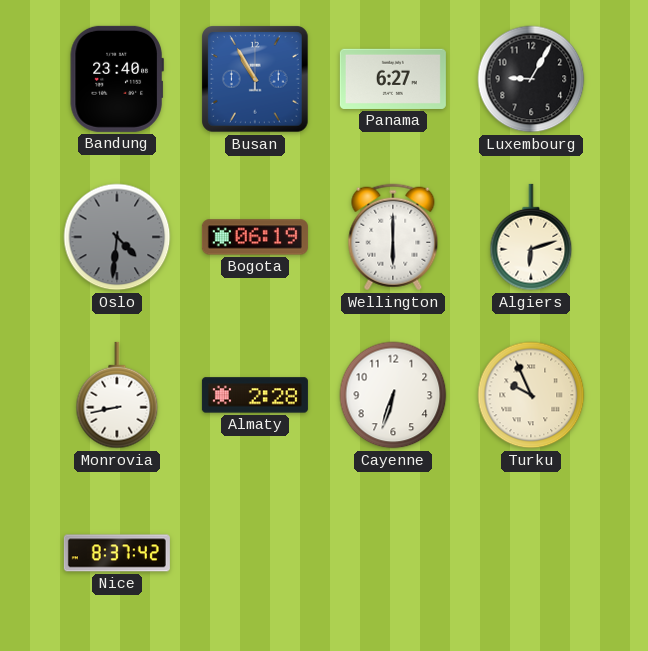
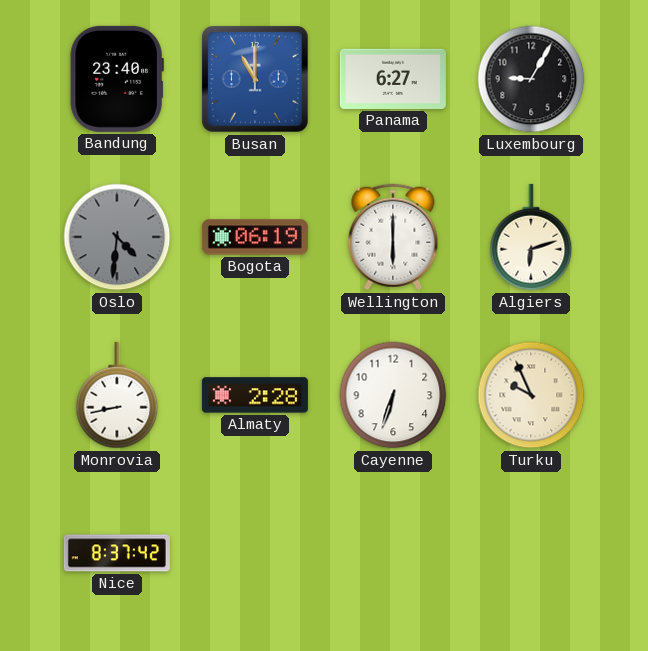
Busan: 10:55 -> 11:00
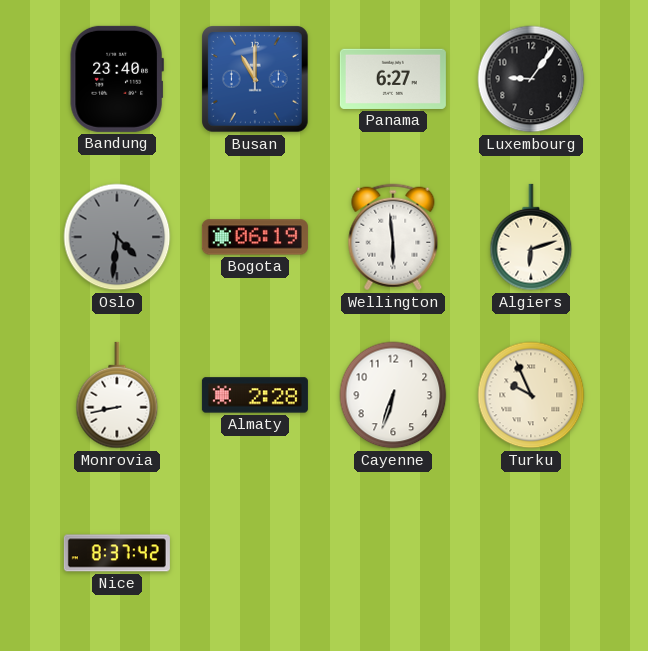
Luxembourg: 9:05 -> 9:06
Wellington: 6:00 -> 5:59
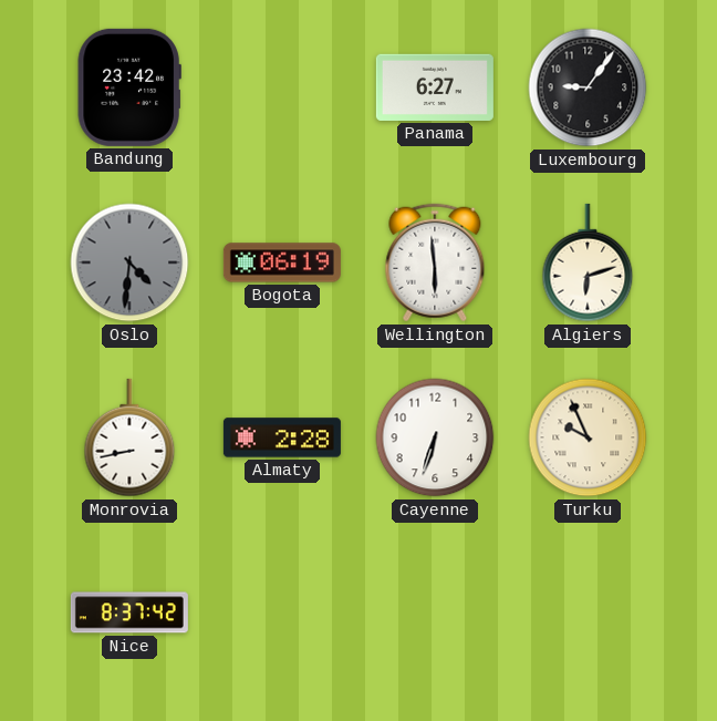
Bandung: 23:40 -> 23:42
Busan: 11:00 -> none
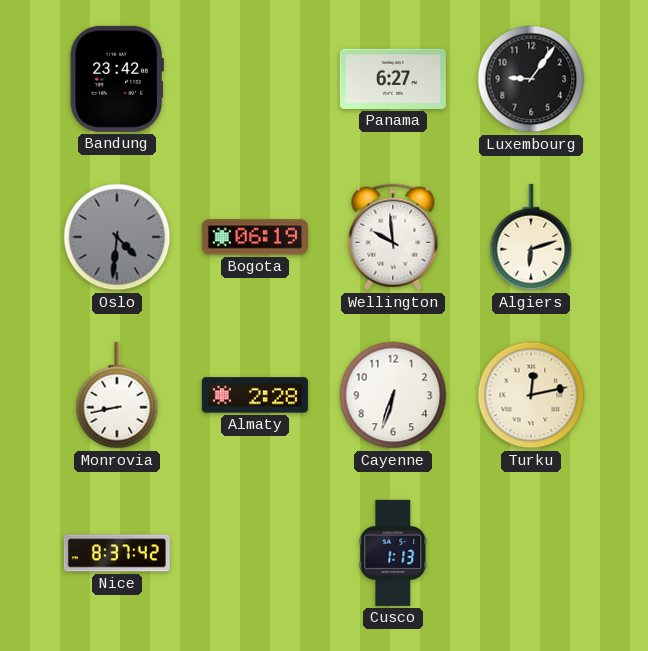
Wellington: 5:59 -> 9:59
Turku: 9:56 -> 12:13
Cusco: none -> 1:13
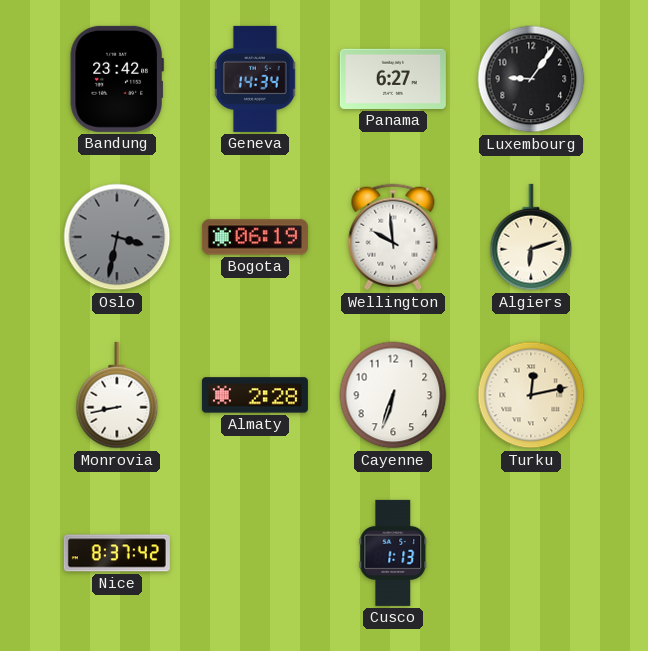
Geneva: none -> 14:34
Oslo: 4:31 -> 3:32
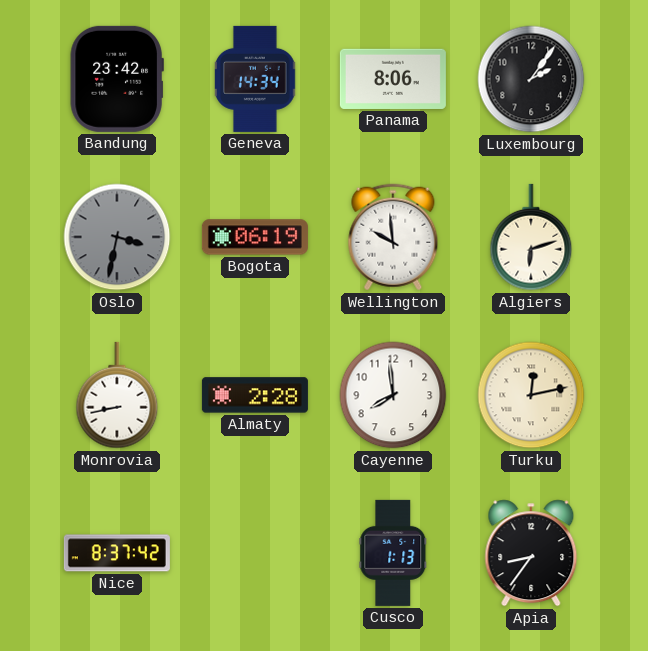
Panama: 6:27 -> 8:06
Luxembourg: 9:06 -> 2:06
Cayenne: 6:33 -> 7:59
Apia: none -> 8:36
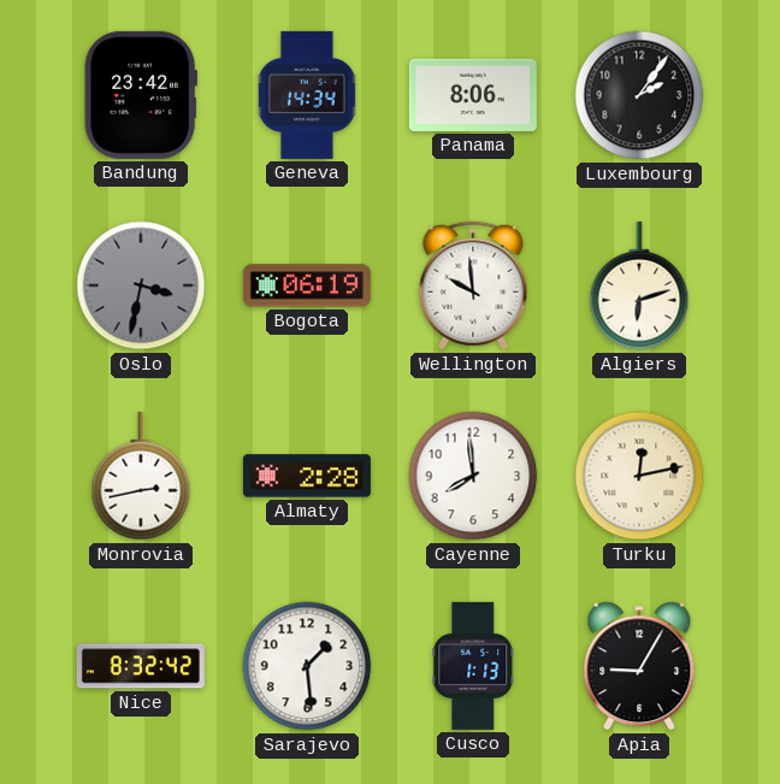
Monrovia: 8:43 -> 2:43
Nice: 8:37 -> 8:32
Sarajevo: none -> 1:29
Apia: 8:36 -> 9:05
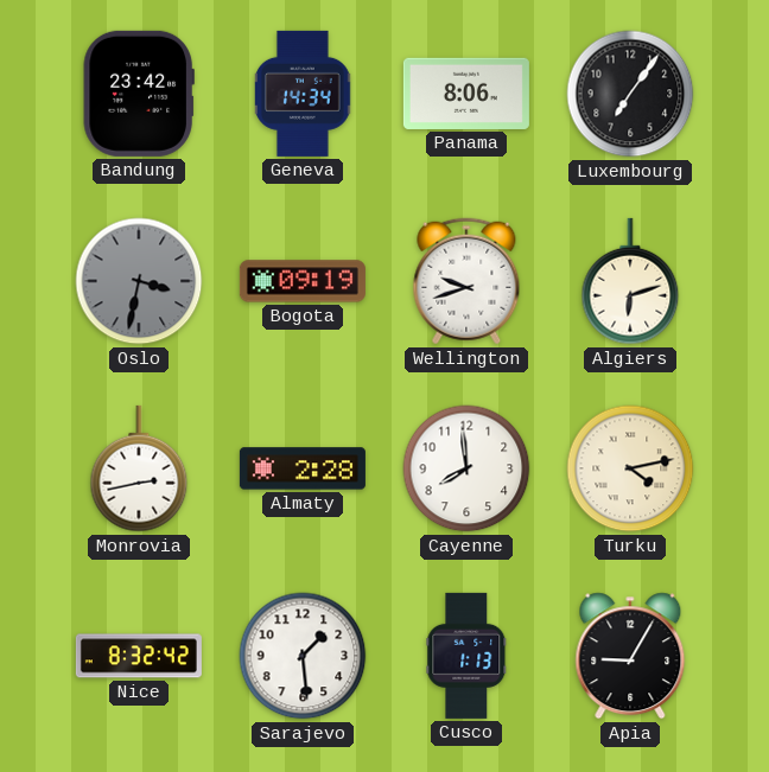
Luxembourg: 2:06 -> 7:06
Bogota: 06:19 -> 09:19
Wellington: 9:59 -> 9:42
Turku: 12:13 -> 4:13
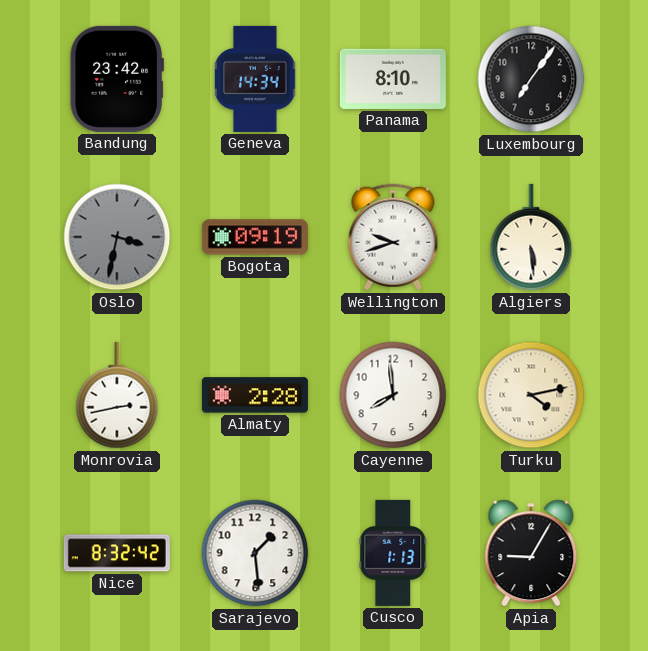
Panama: 8:06 -> 8:10
Algiers: 6:12 -> 5:29
